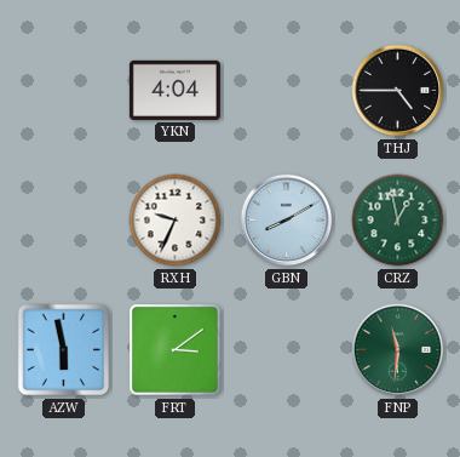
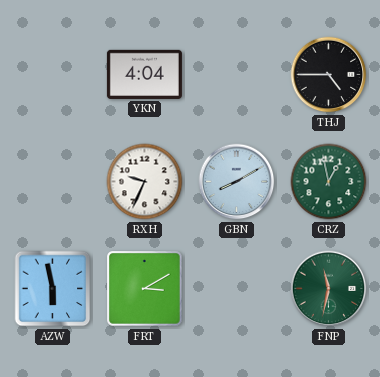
FRT: 3:09 -> 3:10
FNP: 11:31 -> 11:32
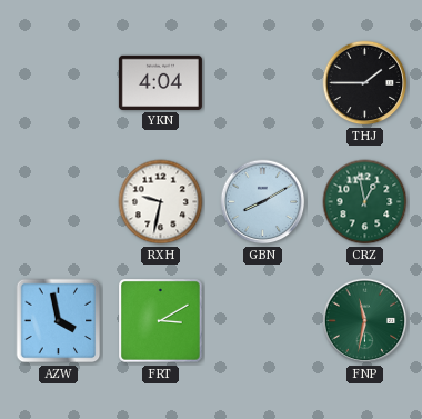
THJ: 4:45 -> 1:45
RXH: 9:34 -> 9:32
AZW: 5:58 -> 3:58
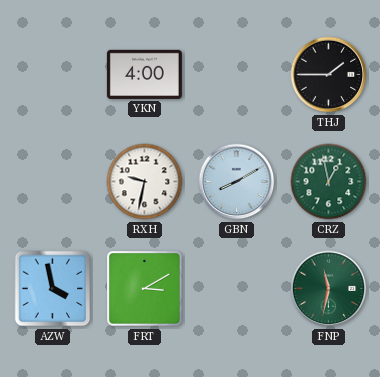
YKN: 4:04 -> 4:00
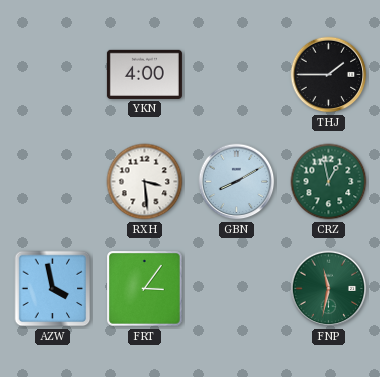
RXH: 9:32 -> 3:29
FRT: 3:10 -> 3:06
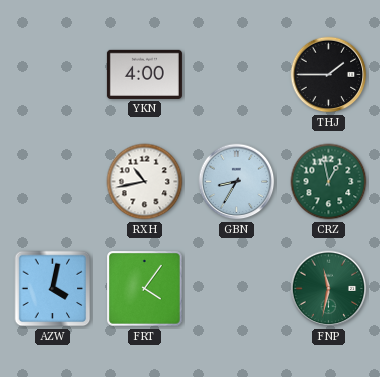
RXH: 3:29 -> 10:43
GBN: 8:10 -> 8:35
AZW: 3:58 -> 4:02
FRT: 3:06 -> 4:06
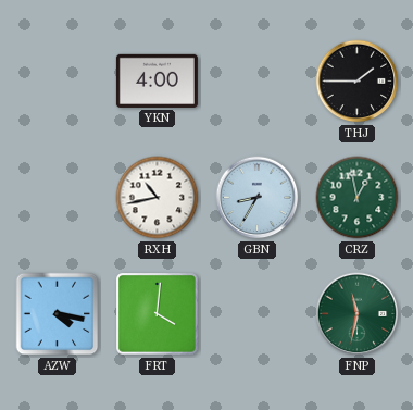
AZW: 4:02 -> 4:17
FRT: 4:06 -> 4:01
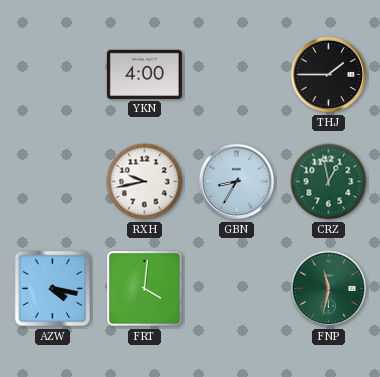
RXH: 10:43 -> 9:43
